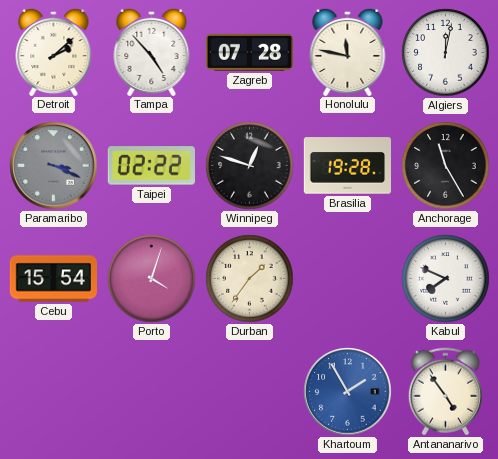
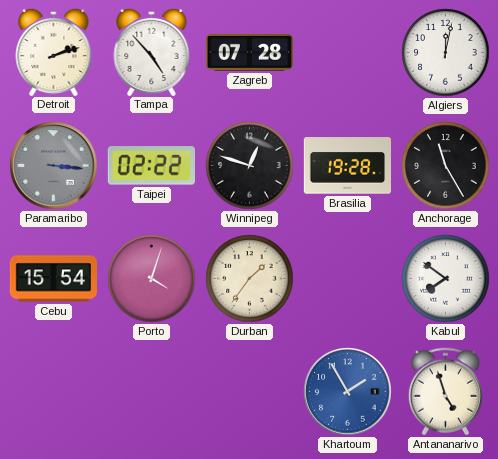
Detroit: 2:08 -> 2:12
Honolulu: 11:47 -> none
Paramaribo: 3:19 -> 3:16
Kabul: 7:49 -> 7:51
Antananarivo: 4:54 -> 4:57
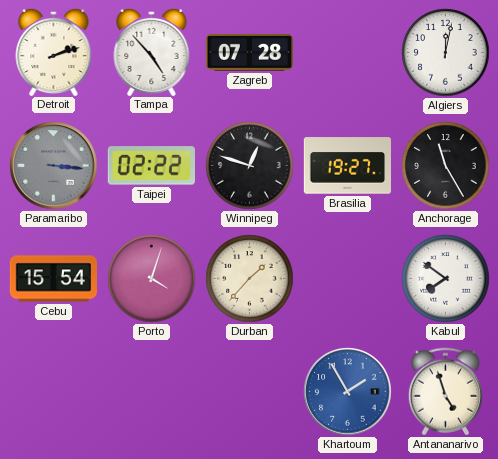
Brasilia: 19:28 -> 19:27
Durban: 1:36 -> 1:37
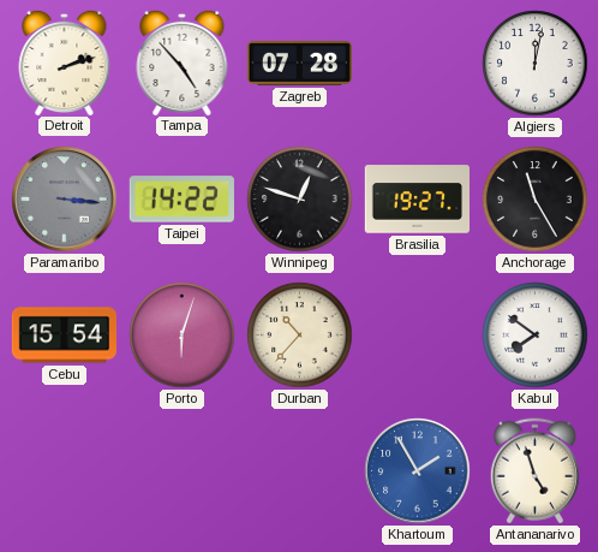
Taipei: 02:22 -> 14:22
Porto: 4:03 -> 6:03
Durban: 1:37 -> 10:37
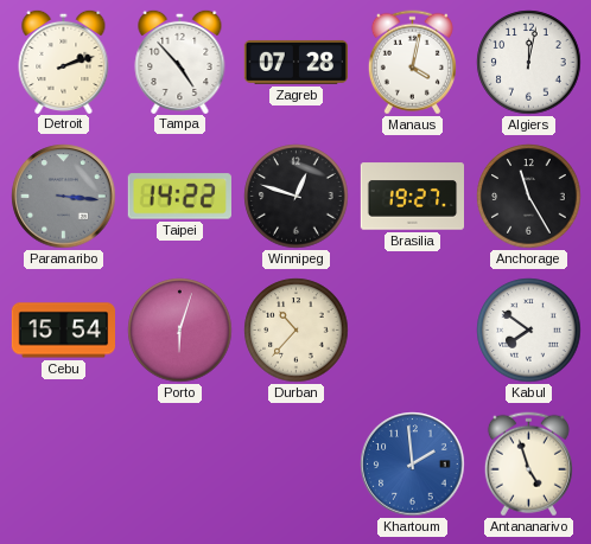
Manaus: none -> 4:02
Khartoum: 1:55 -> 1:59
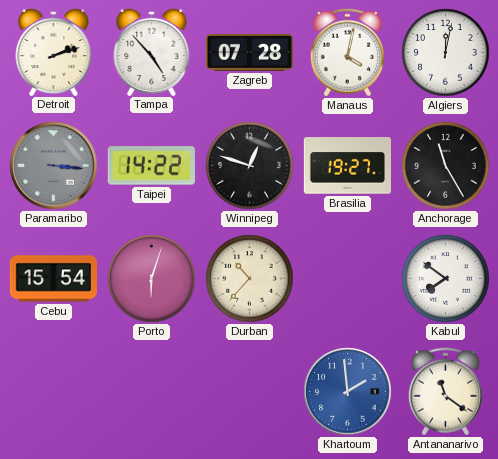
Antananarivo: 4:57 -> 11:21
